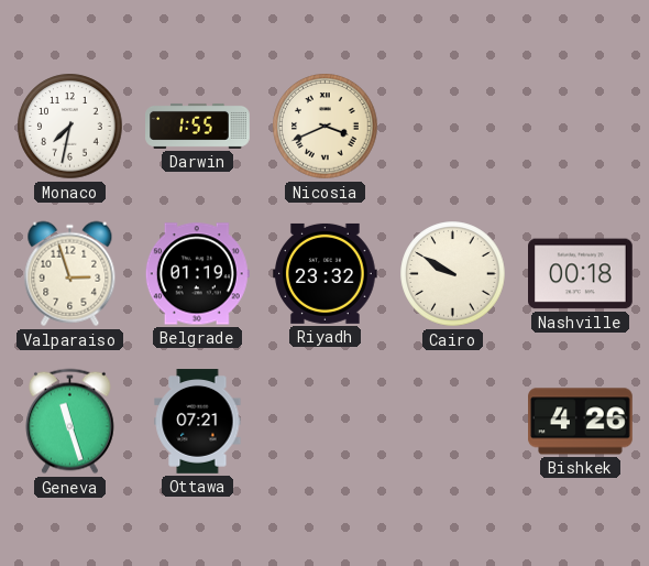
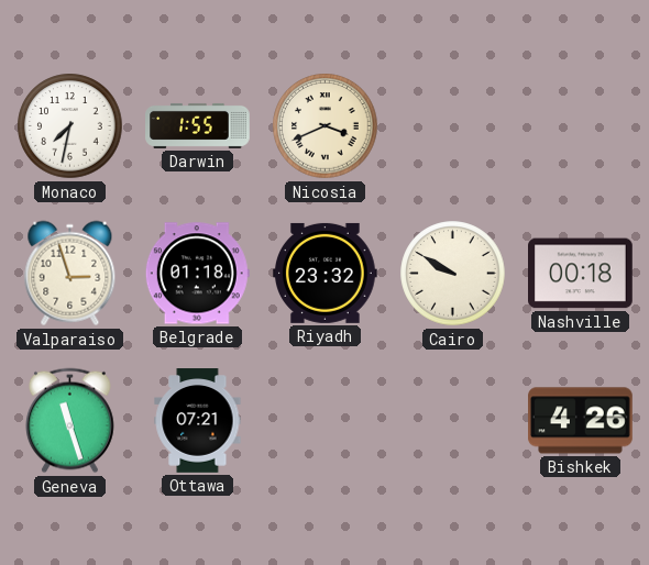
Belgrade: 01:19 -> 01:18
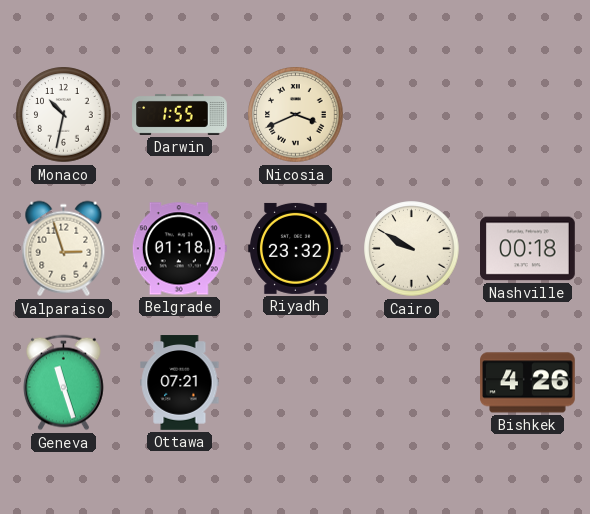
Monaco: 7:32 -> 10:32
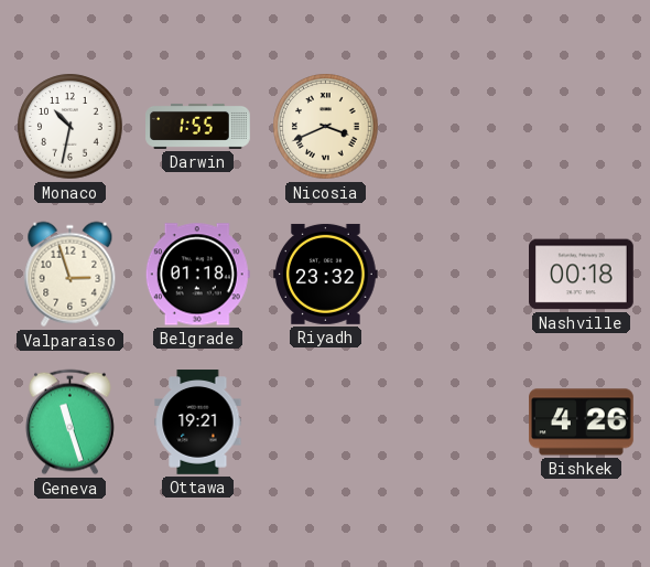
Cairo: 9:50 -> none
Ottawa: 07:21 -> 19:21
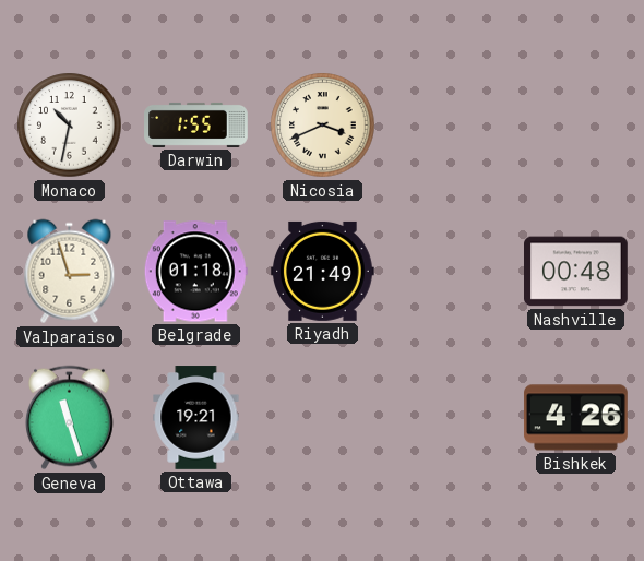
Riyadh: 23:32 -> 21:49
Nashville: 00:18 -> 00:48
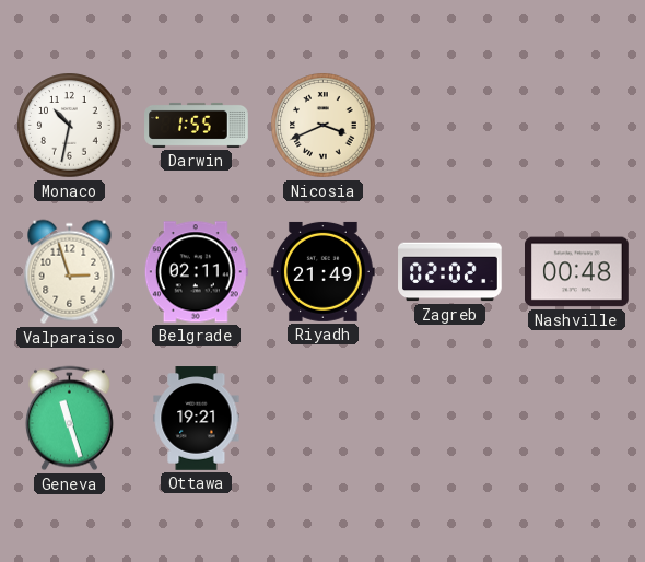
Belgrade: 01:18 -> 02:11
Zagreb: none -> 02:02
Bishkek: 4:26 -> none
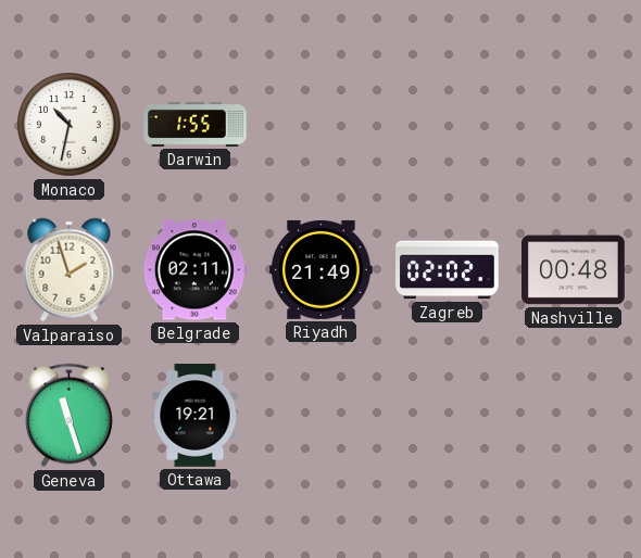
Nicosia: 3:41 -> none
Valparaiso: 2:57 -> 1:57
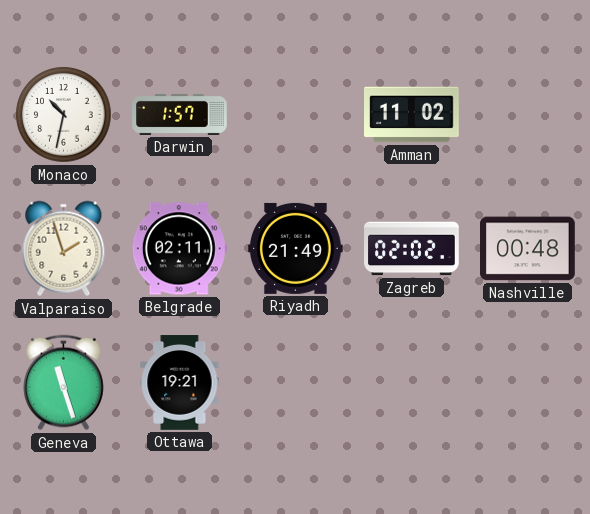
Darwin: 1:55 -> 1:57
Amman: none -> 11:02
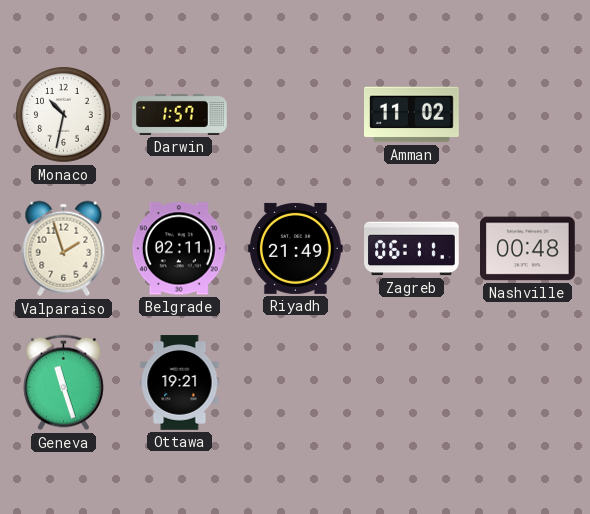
Zagreb: 02:02 -> 06:11
